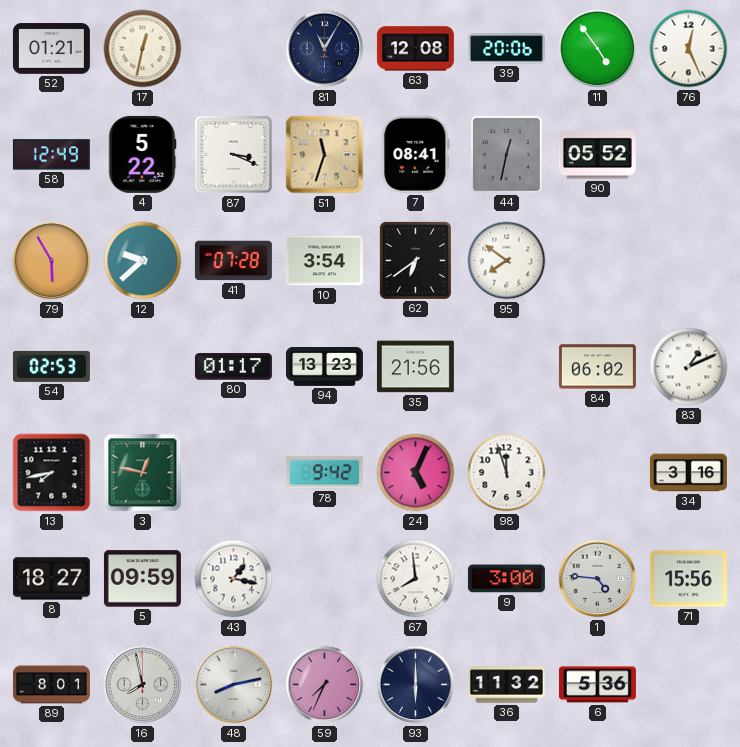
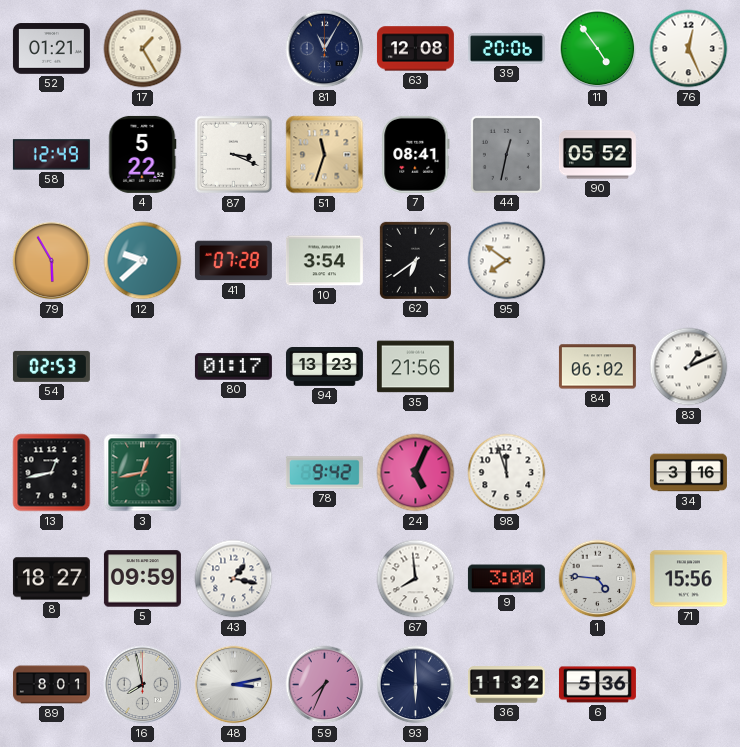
17: 12:32 -> 1:25
13: 7:43 -> 12:43
3: 12:47 -> 12:43
48: 8:13 -> 3:13
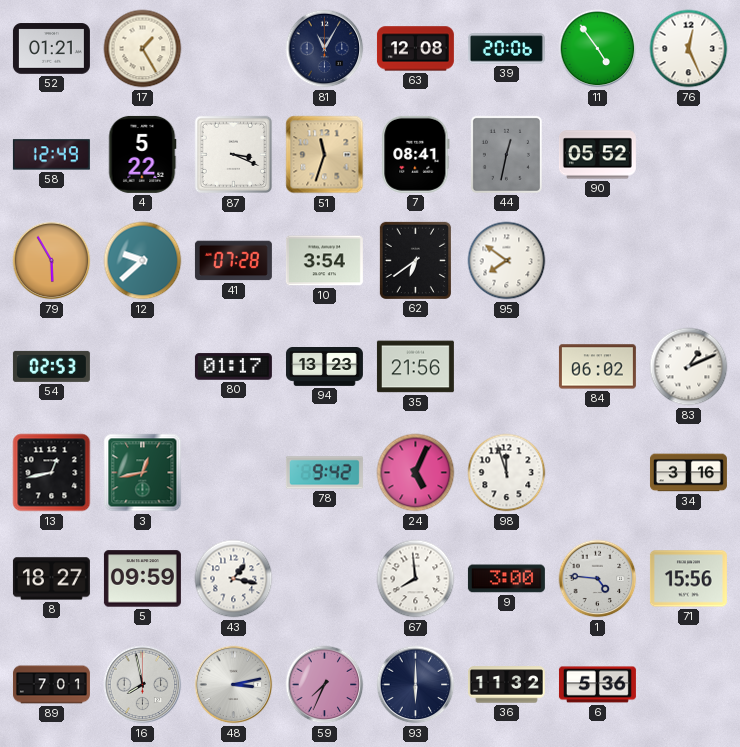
89: 8:01 -> 7:01
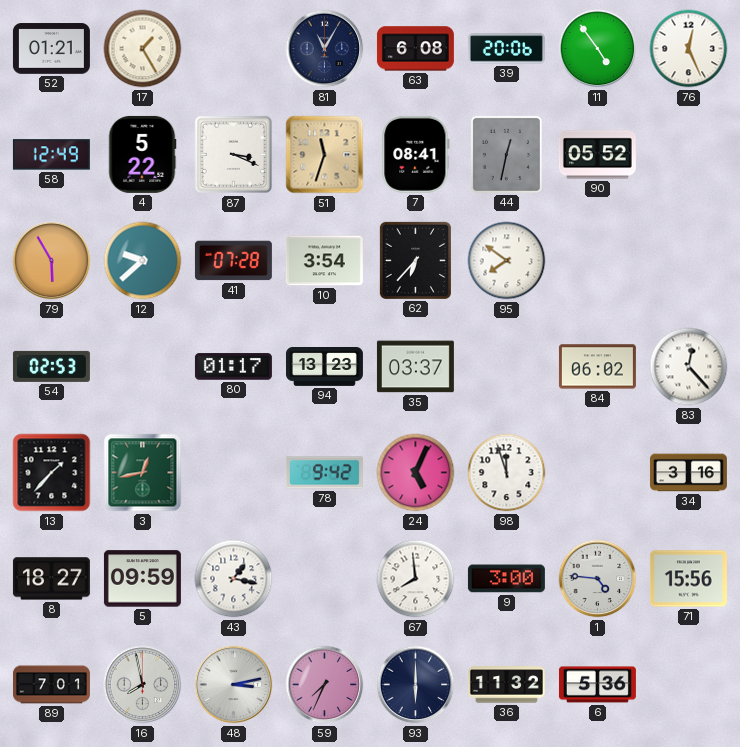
63: 12:08 -> 6:08
62: 6:39 -> 6:37
35: 21:56 -> 03:37
83: 1:11 -> 12:23
13: 12:43 -> 1:37
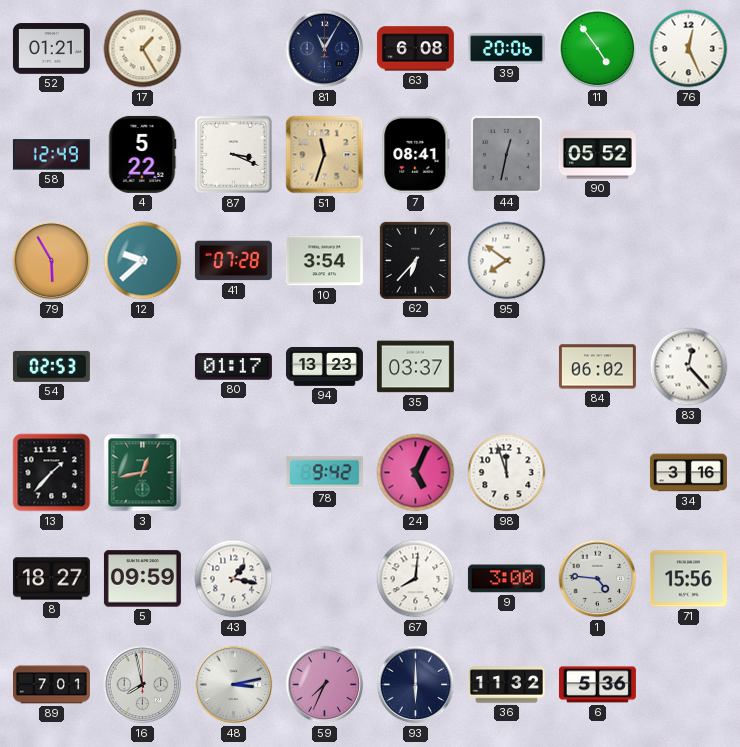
67: 7:59 -> 8:01
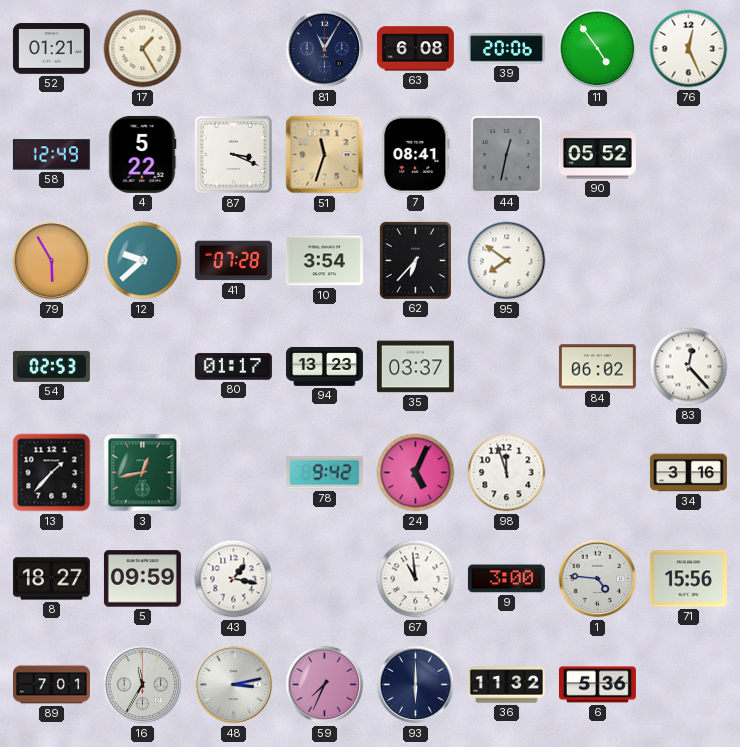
67: 8:01 -> 10:59
16: 7:58 -> 11:35
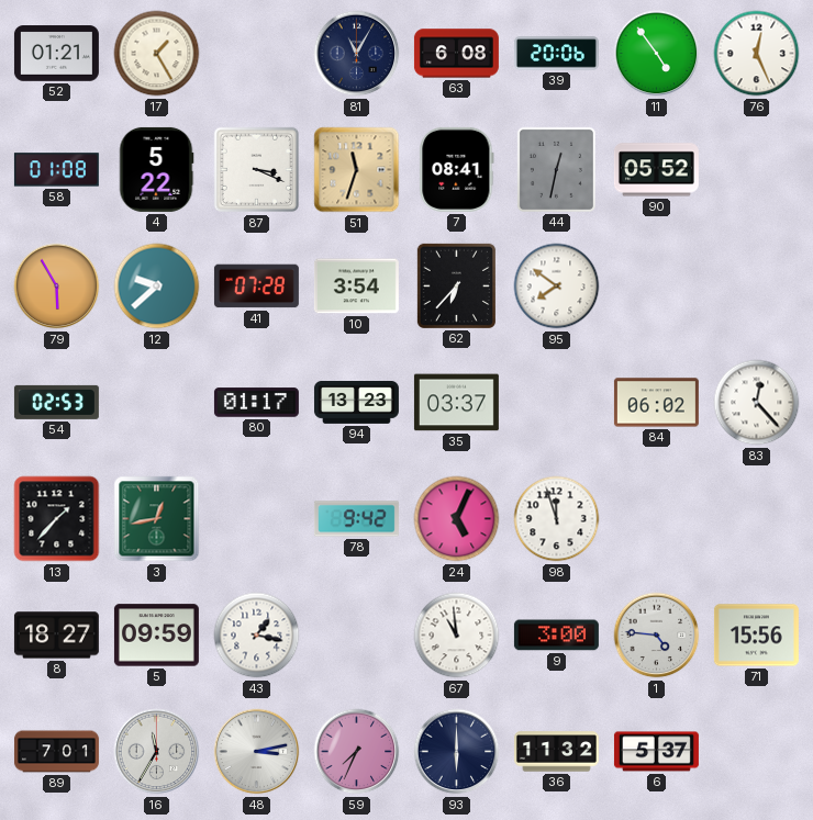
58: 12:49 -> 01:08
34: 3:16 -> none
6: 5:36 -> 5:37
